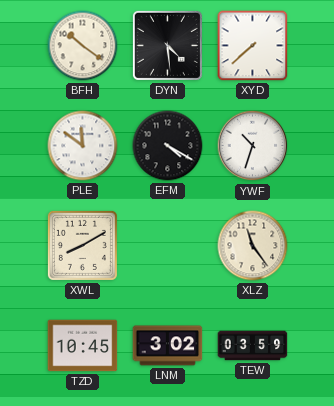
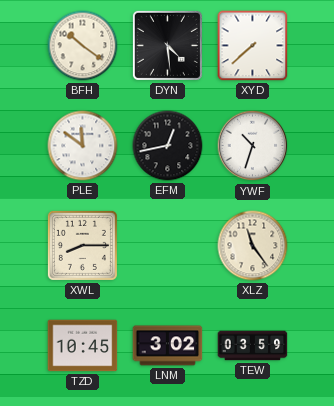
EFM: 4:20 -> 12:43
XWL: 8:10 -> 8:15
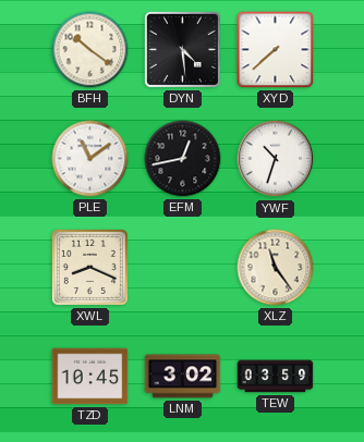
PLE: 11:51 -> 11:09
XWL: 8:15 -> 8:19
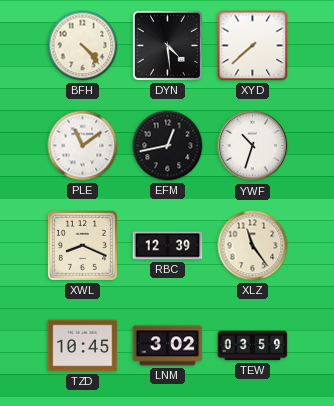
BFH: 10:21 -> 4:23
RBC: none -> 12:39
